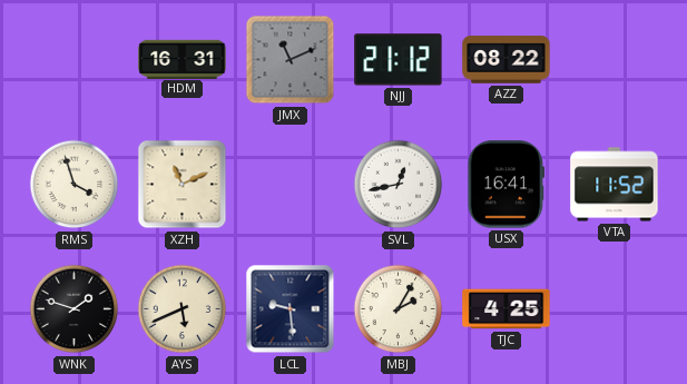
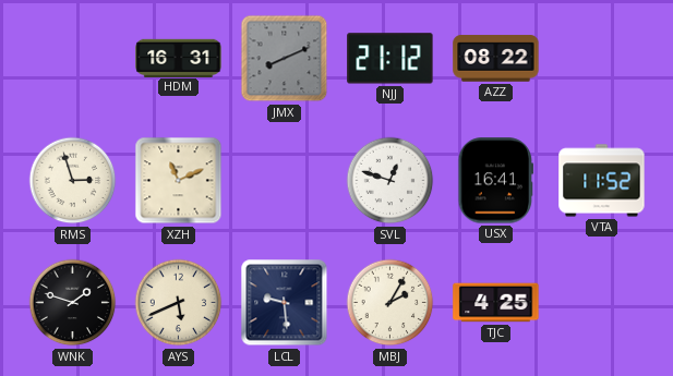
JMX: 11:11 -> 8:11
RMS: 3:57 -> 2:57
SVL: 12:43 -> 12:48
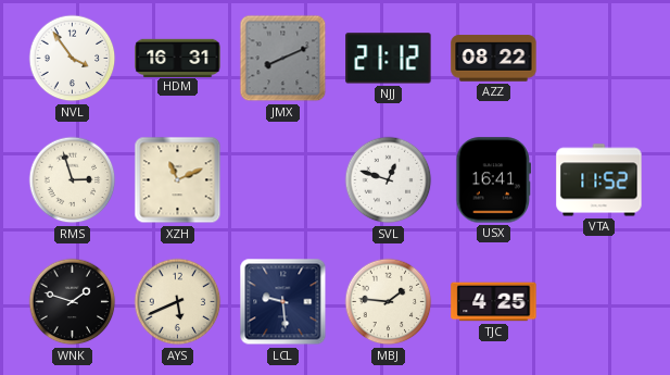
NVL: none -> 3:54
MBJ: 2:05 -> 1:46
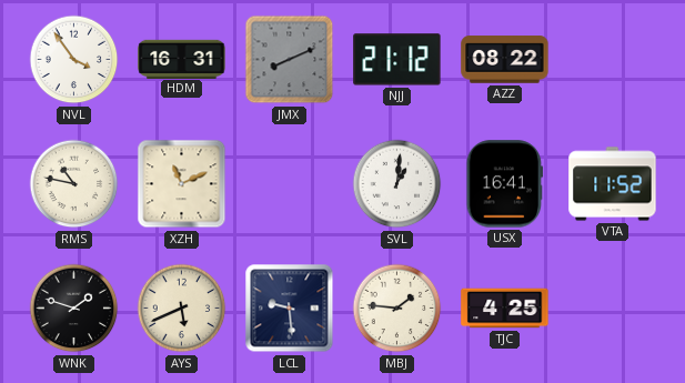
RMS: 2:57 -> 10:47
SVL: 12:48 -> 1:01
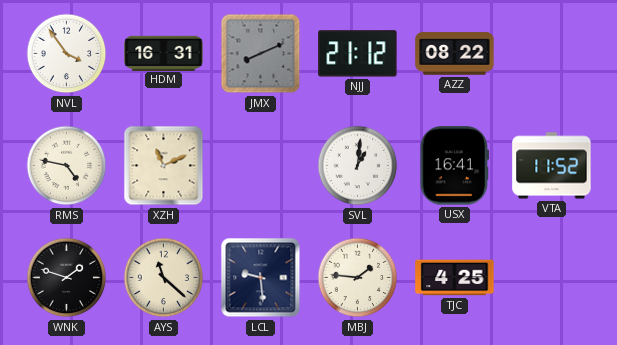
RMS: 10:47 -> 4:47
AYS: 5:41 -> 11:22
